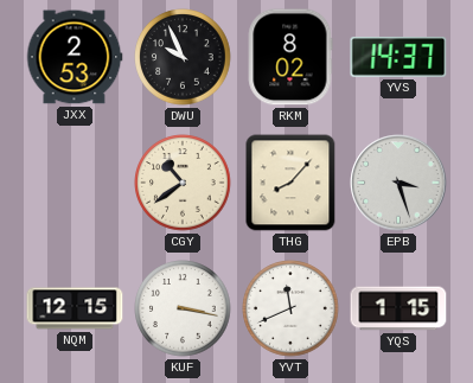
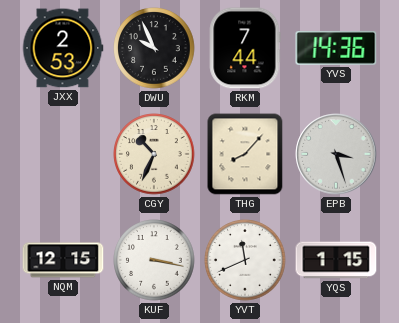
RKM: 8:02 -> 7:44
YVS: 14:37 -> 14:36
CGY: 10:39 -> 10:34
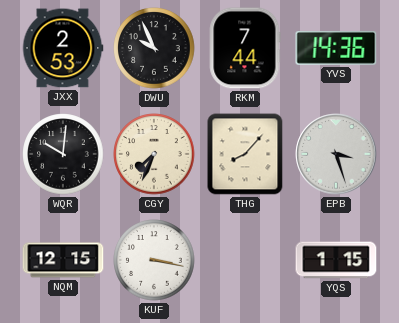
WQR: none -> 10:01
CGY: 10:34 -> 7:34
YVT: 11:41 -> none
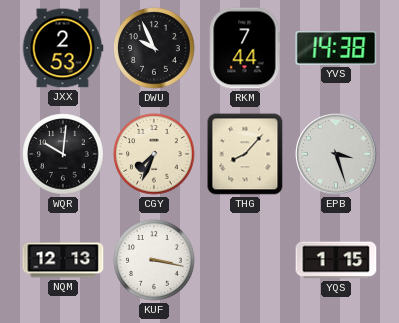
YVS: 14:36 -> 14:38
NQM: 12:15 -> 12:13
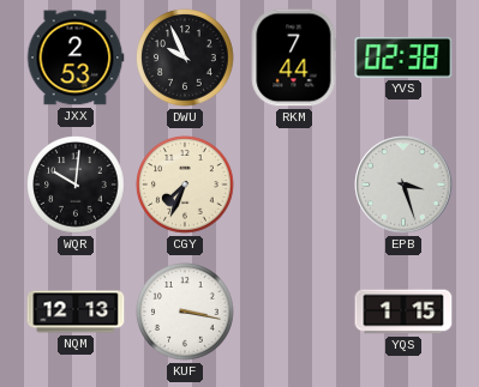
YVS: 14:38 -> 02:38
THG: 8:07 -> none
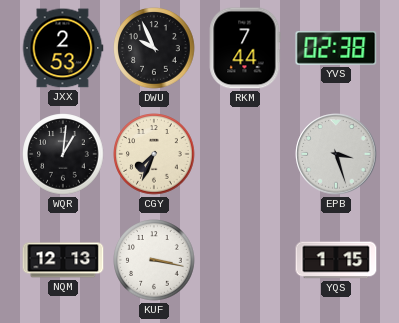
WQR: 10:01 -> 1:01
